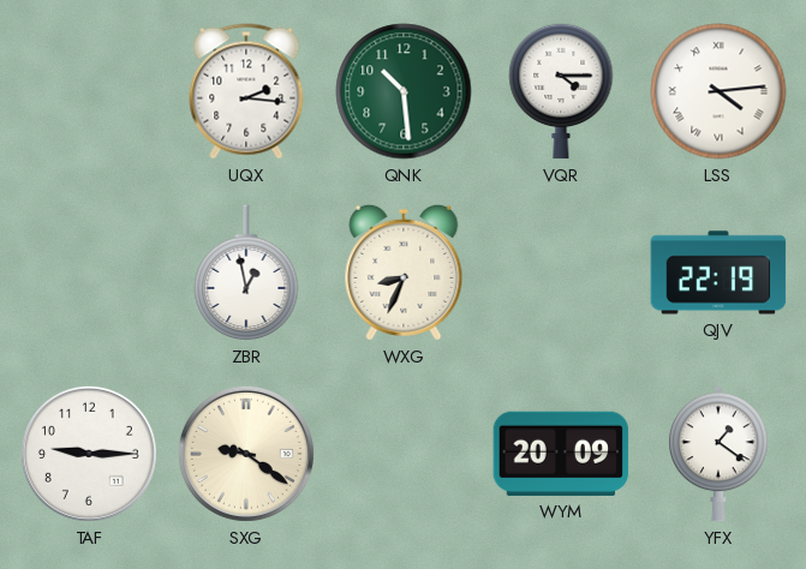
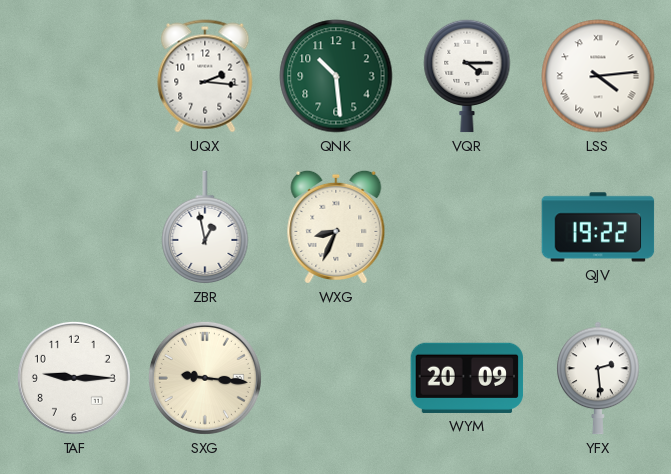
QJV: 22:19 -> 19:22
SXG: 9:21 -> 9:16
YFX: 1:21 -> 2:29
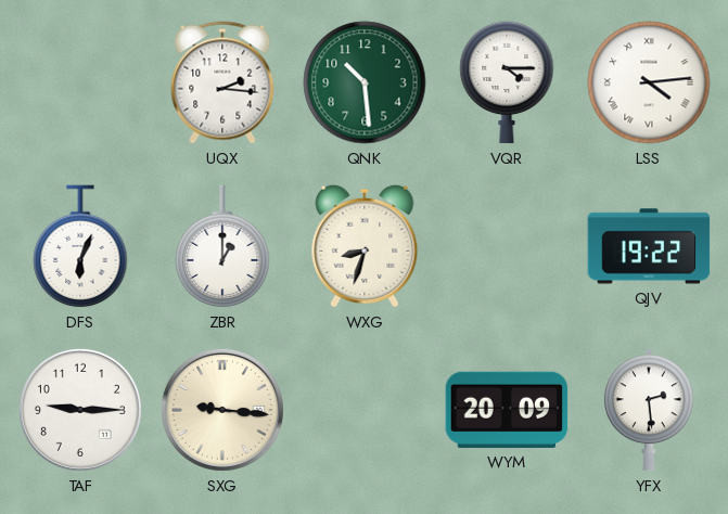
DFS: none -> 6:04
ZBR: 12:58 -> 1:00
WXG: 8:34 -> 8:33
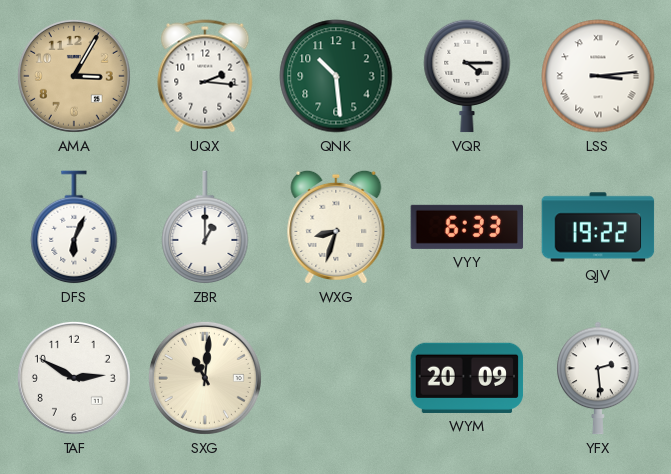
AMA: none -> 3:05
LSS: 4:14 -> 3:14
VYY: none -> 6:33
TAF: 9:15 -> 2:50
SXG: 9:16 -> 11:01
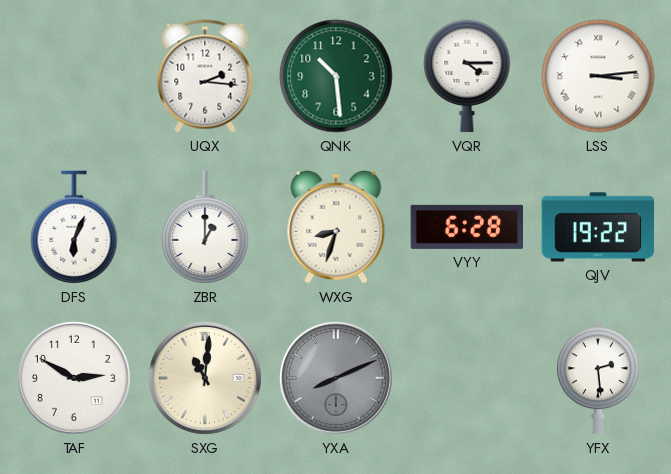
AMA: 3:05 -> none
VYY: 6:33 -> 6:28
YXA: none -> 8:11
WYM: 20:09 -> none
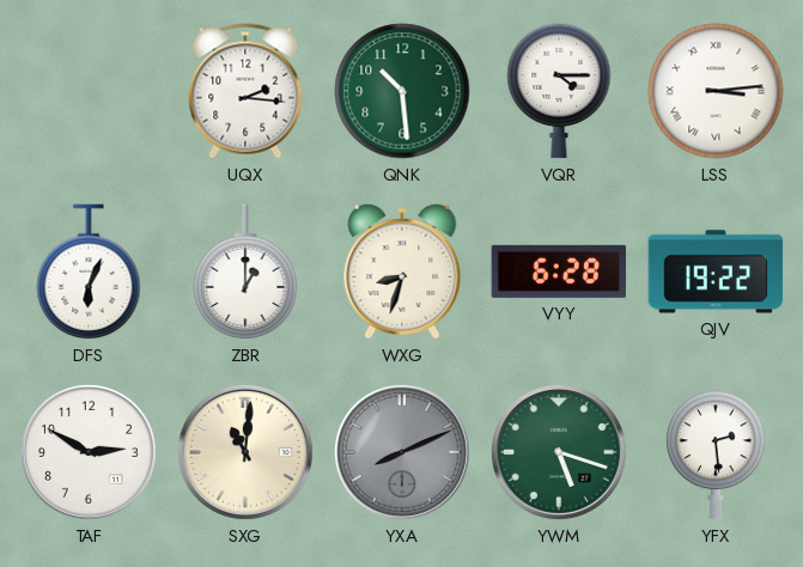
YWM: none -> 5:18
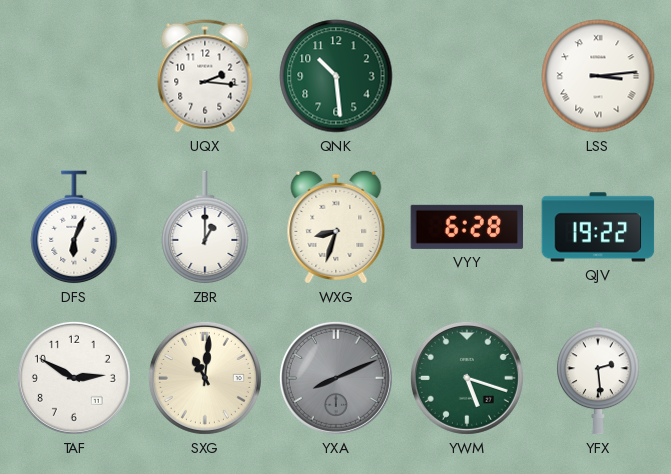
VQR: 4:15 -> none
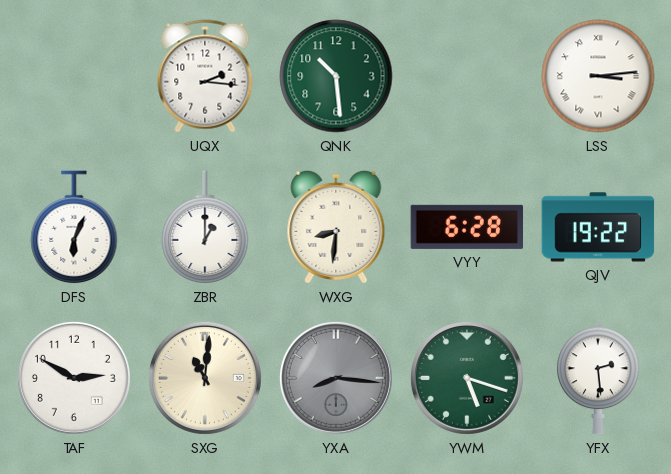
WXG: 8:33 -> 8:31
YXA: 8:11 -> 8:16
